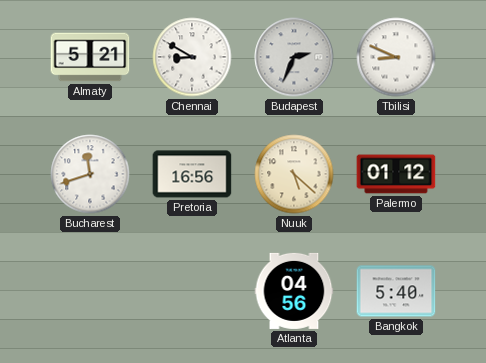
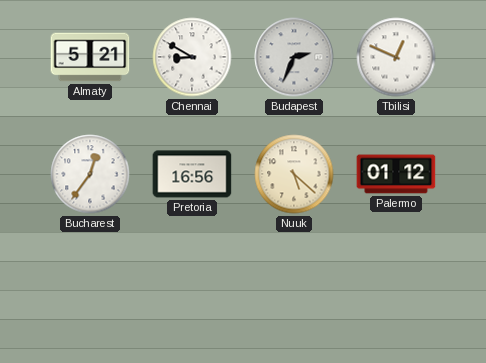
Tbilisi: 8:49 -> 12:49
Bucharest: 11:42 -> 12:36
Atlanta: 04:56 -> none
Bangkok: 5:40 -> none
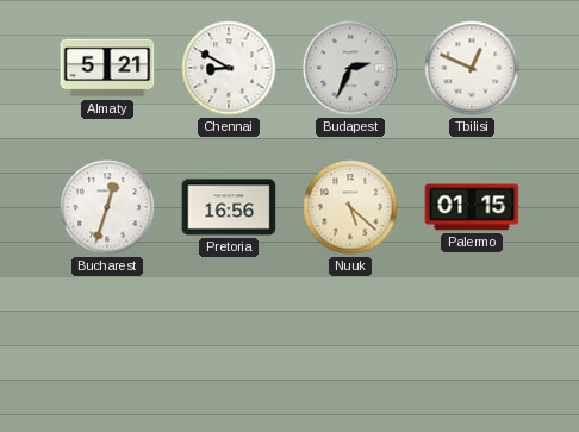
Bucharest: 12:36 -> 12:33
Palermo: 01:12 -> 01:15
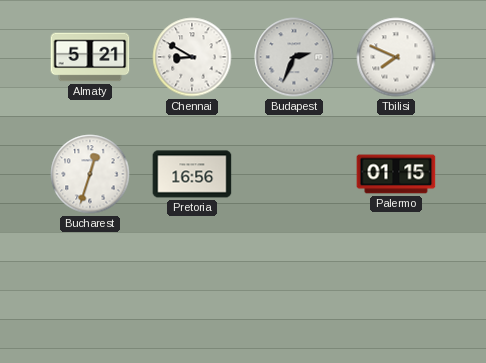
Tbilisi: 12:49 -> 7:49
Nuuk: 5:22 -> none
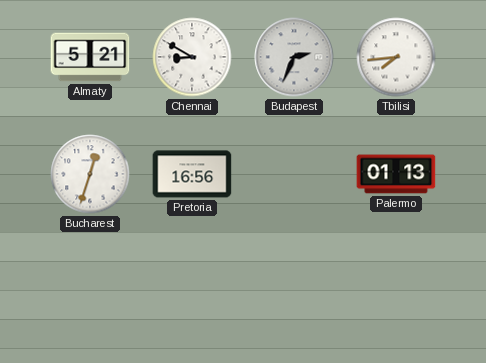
Tbilisi: 7:49 -> 7:44
Palermo: 01:15 -> 01:13
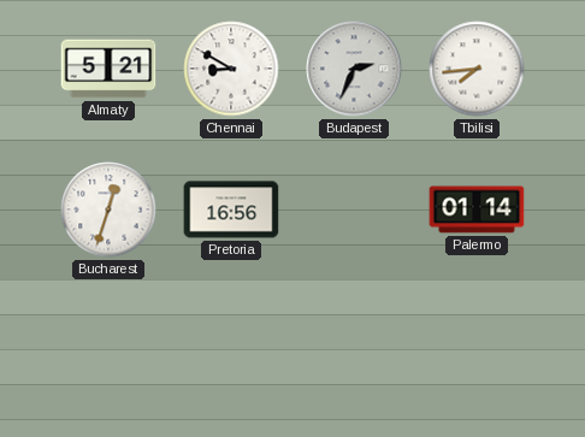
Palermo: 01:13 -> 01:14
